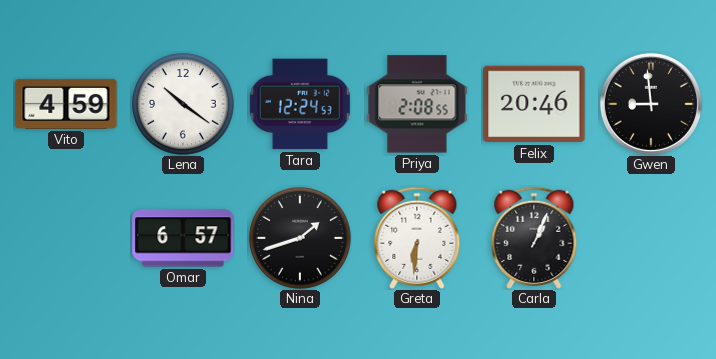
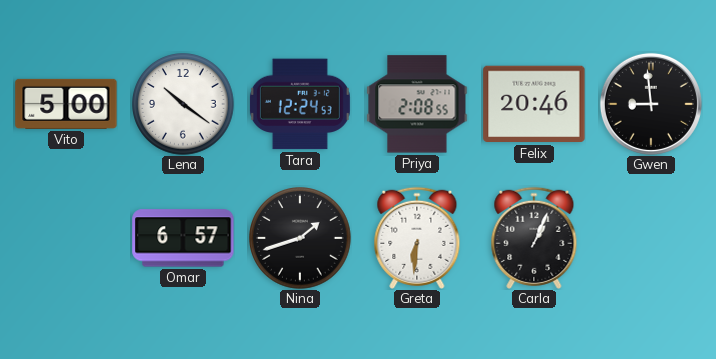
Vito: 4:59 -> 5:00
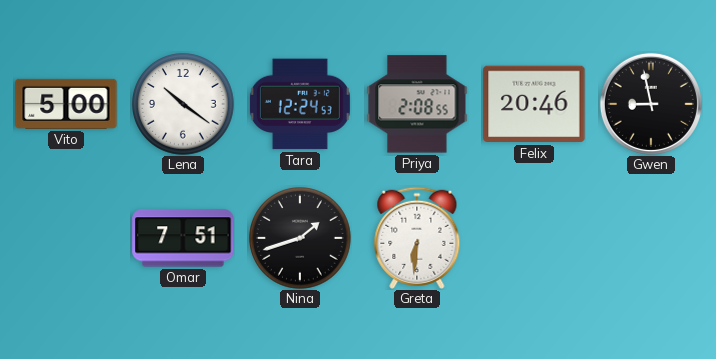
Gwen: 8:59 -> 8:58
Omar: 6:57 -> 7:51
Carla: 1:04 -> none
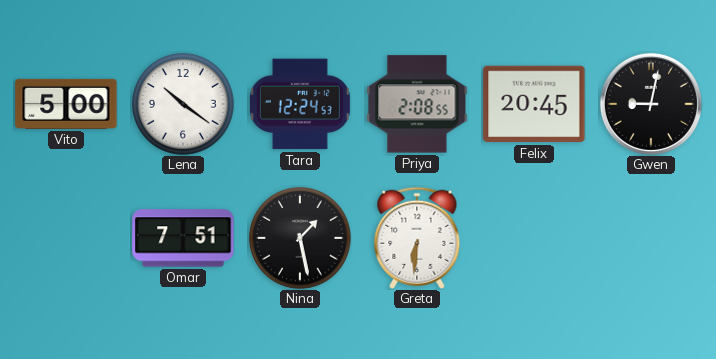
Felix: 20:46 -> 20:45
Gwen: 8:58 -> 9:02
Nina: 1:42 -> 1:28
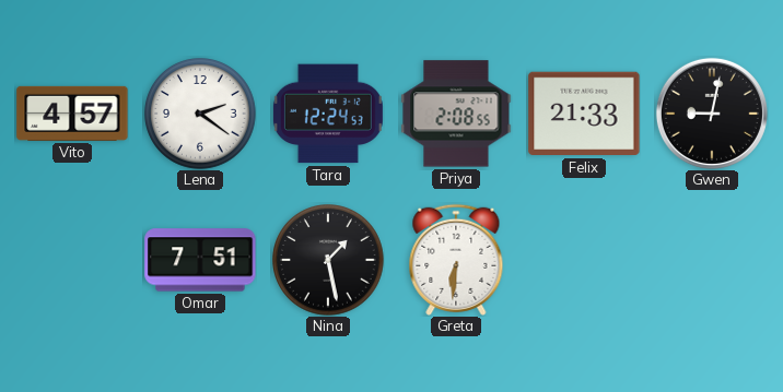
Vito: 5:00 -> 4:57
Lena: 10:21 -> 2:21
Felix: 20:45 -> 21:33
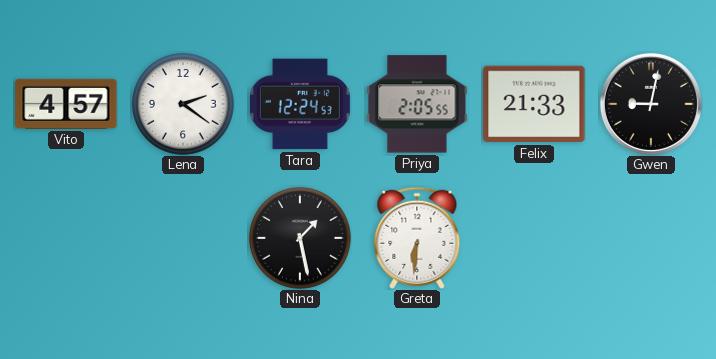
Priya: 2:08 -> 2:05
Omar: 7:51 -> none
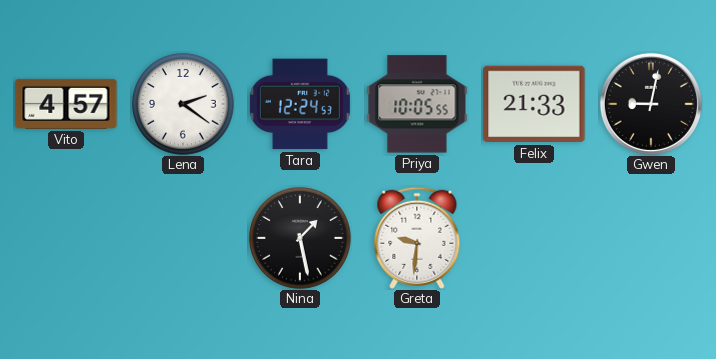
Priya: 2:05 -> 10:05
Greta: 6:31 -> 9:31
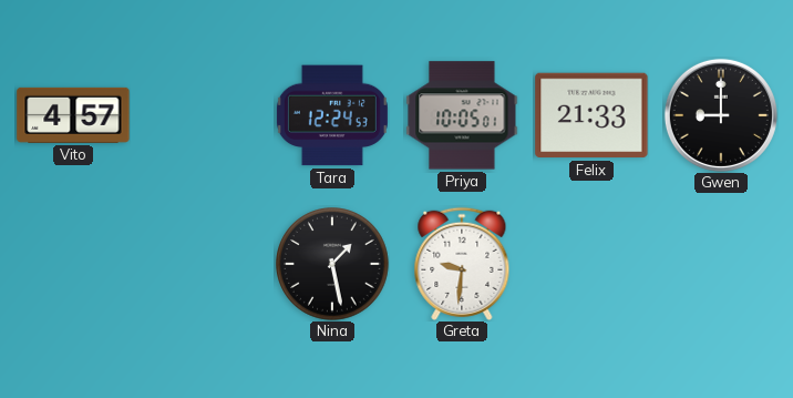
Lena: 2:21 -> none
Priya: 10:05:55 -> 10:05:01
Gwen: 9:02 -> 9:00
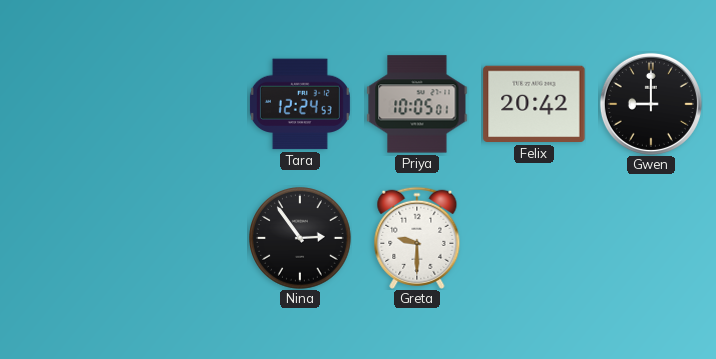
Vito: 4:57 -> none
Felix: 21:33 -> 20:42
Nina: 1:28 -> 2:54
Greta: 9:31 -> 9:30
